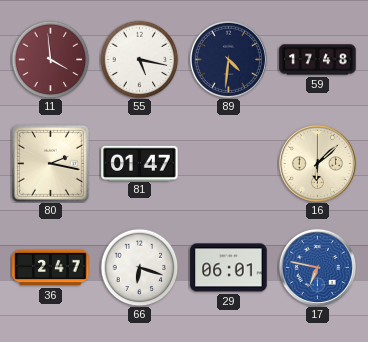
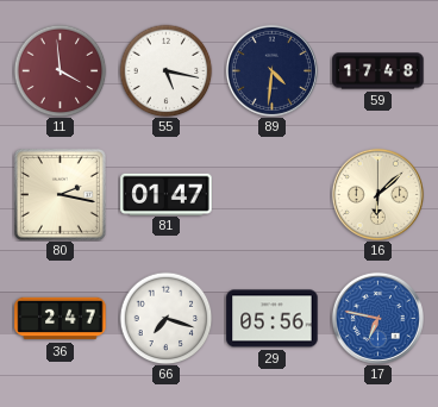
66: 6:18 -> 7:18
29: 06:01 -> 05:56
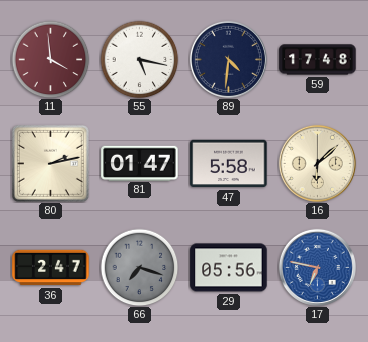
80: 2:17 -> 2:13
47: none -> 5:58
66 dial: white -> grey
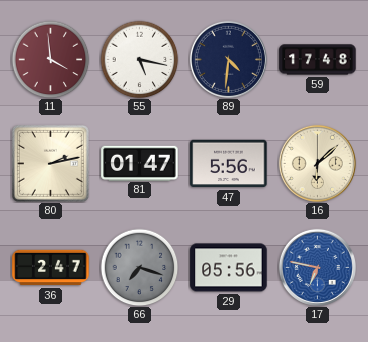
47: 5:58 -> 5:56
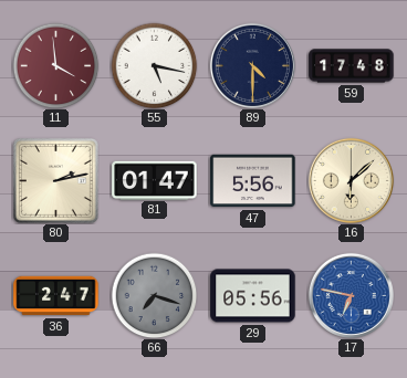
89: 4:31 -> 4:30
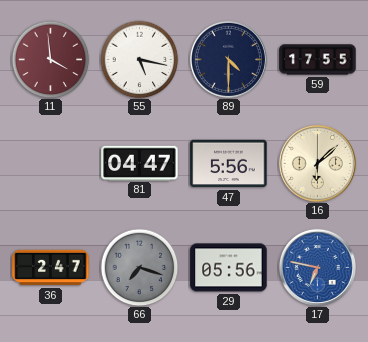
59: 17:48 -> 17:55
80: 2:13 -> none
81: 01:47 -> 04:47
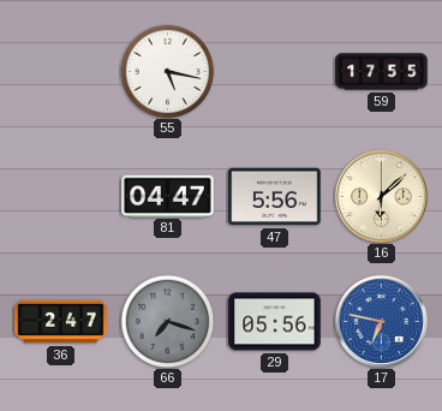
11: 3:59 -> none
89: 4:30 -> none
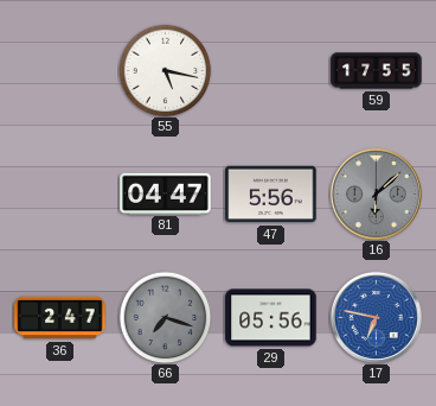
16 dial: cream -> grey
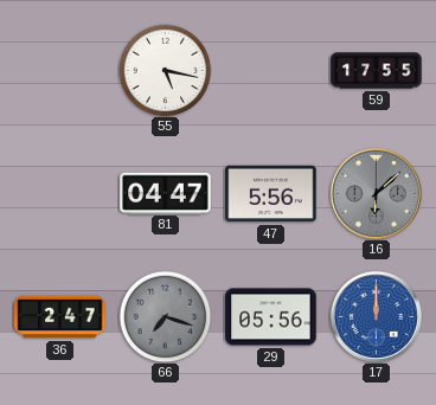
17: 6:47 -> 12:00
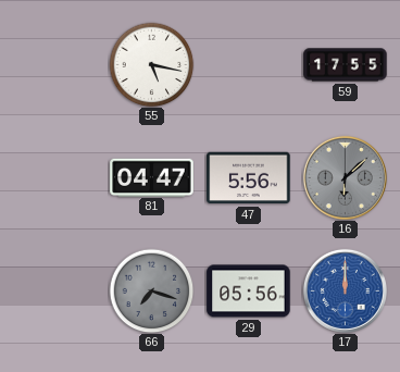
36: 2:47 -> none
